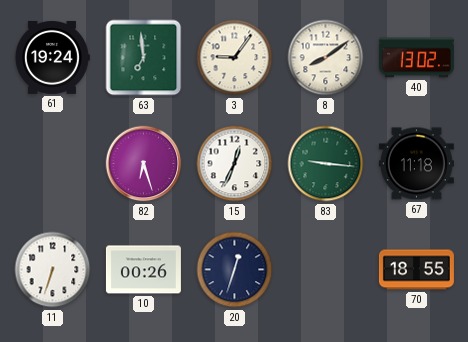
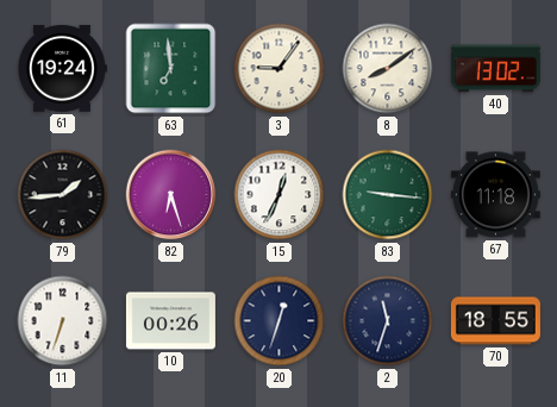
79: none -> 1:44
2: none -> 11:33
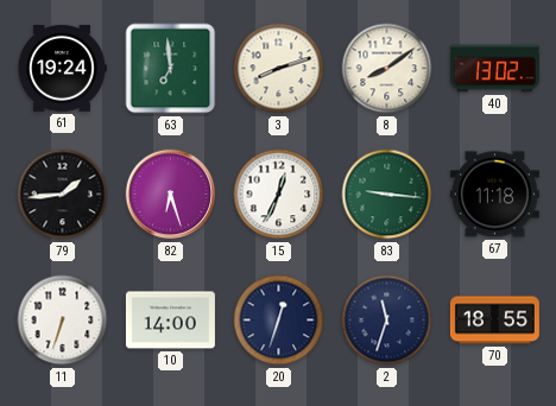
3: 9:06 -> 8:12
10: 00:26 -> 14:00
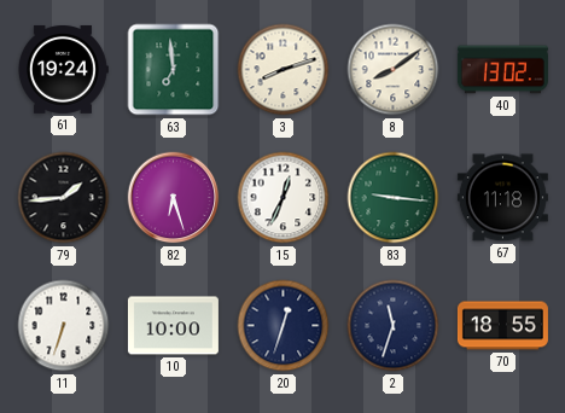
10: 14:00 -> 10:00
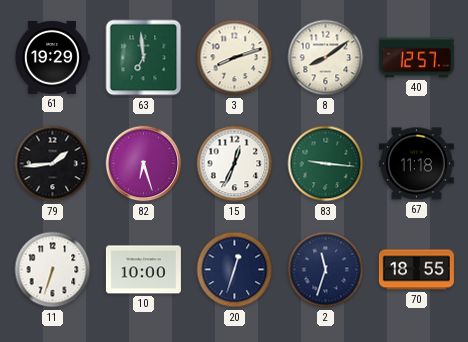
61: 19:24 -> 19:29
40: 13:02 -> 12:57
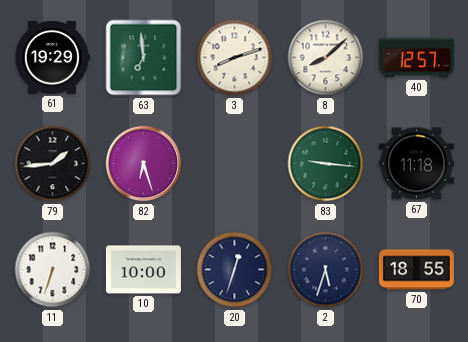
8: 8:09 -> 8:08
15: 12:34 -> none
2: 11:33 -> 5:33
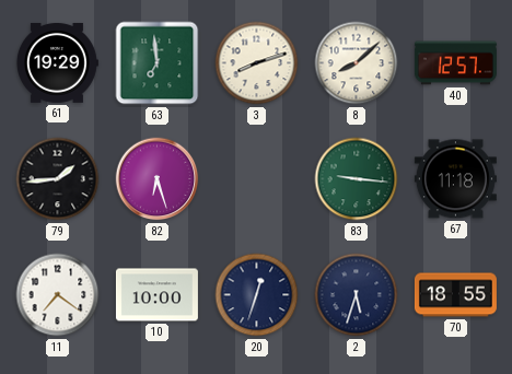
11: 6:33 -> 7:21
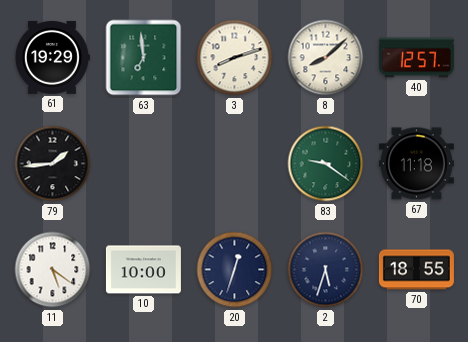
82: 6:27 -> none
83: 9:16 -> 9:21
11: 7:21 -> 5:21
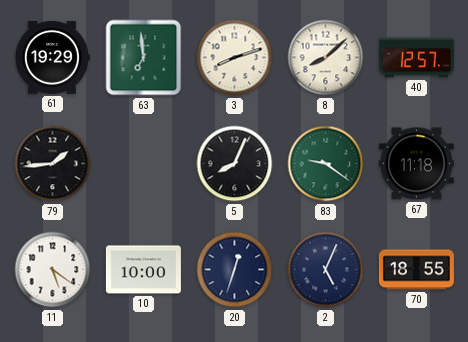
5: none -> 8:04
2: 5:33 -> 5:04
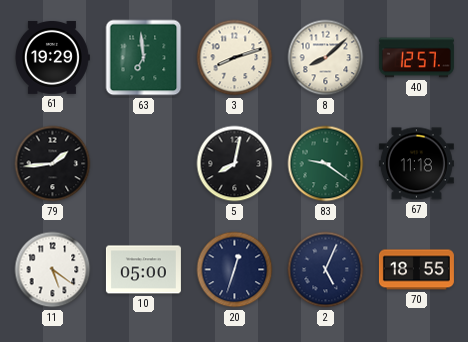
5: 8:04 -> 8:02
10: 10:00 -> 05:00
